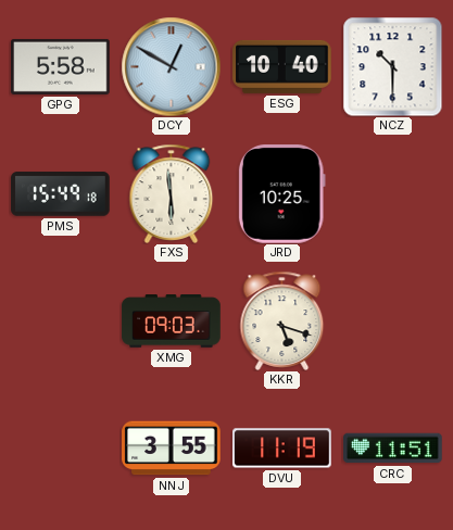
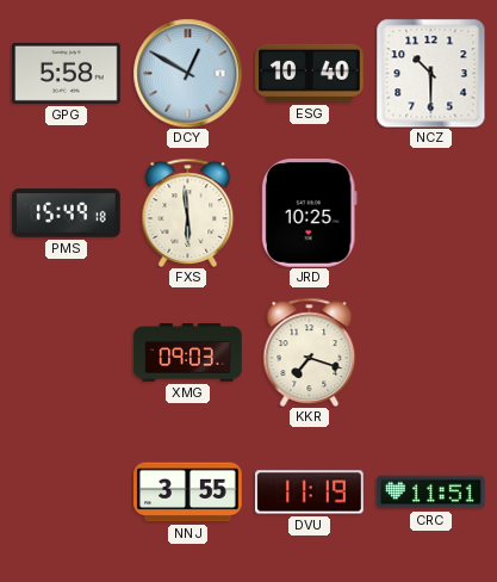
KKR: 5:18 -> 7:18
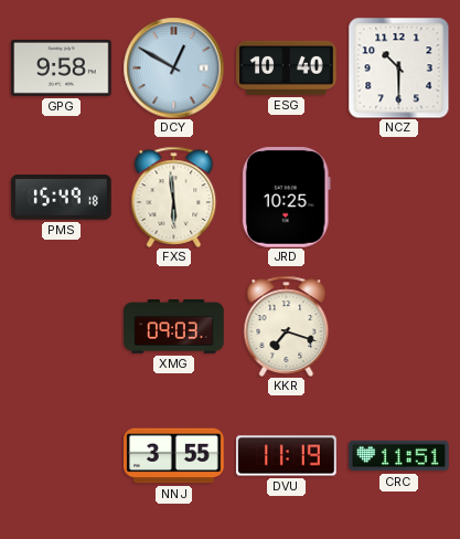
GPG: 5:58 -> 9:58
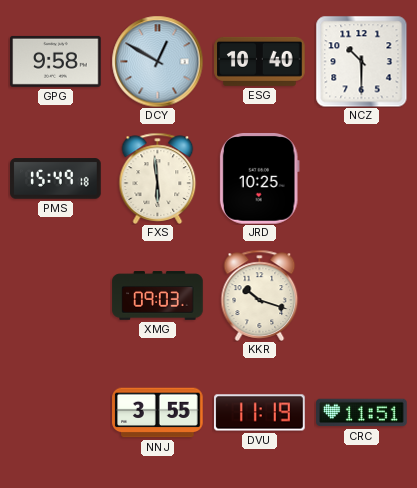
KKR: 7:18 -> 10:18
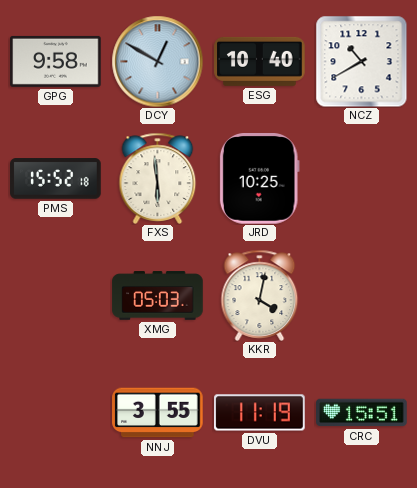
NCZ: 10:30 -> 10:40
PMS: 15:49 -> 15:52
XMG: 09:03 -> 05:03
KKR: 10:18 -> 4:02
CRC: 11:51 -> 15:51
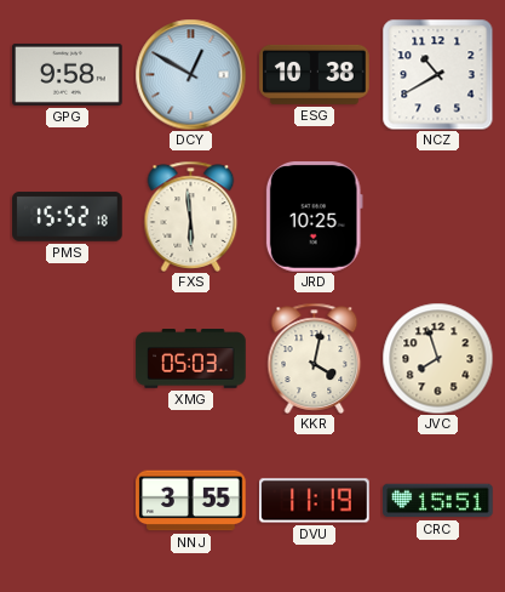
ESG: 10:40 -> 10:38
JVC: none -> 7:57
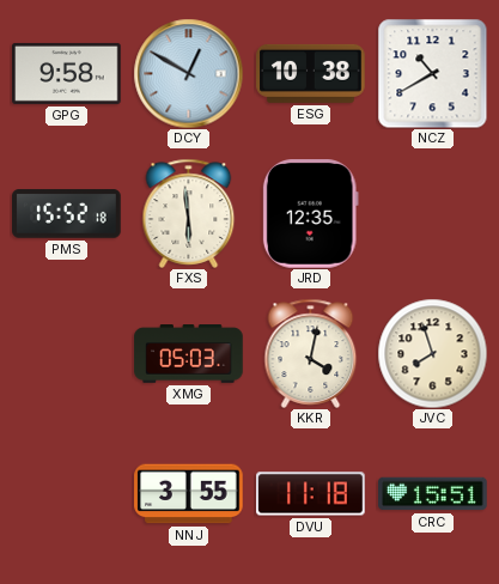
JRD: 10:25 -> 12:35
DVU: 11:19 -> 11:18
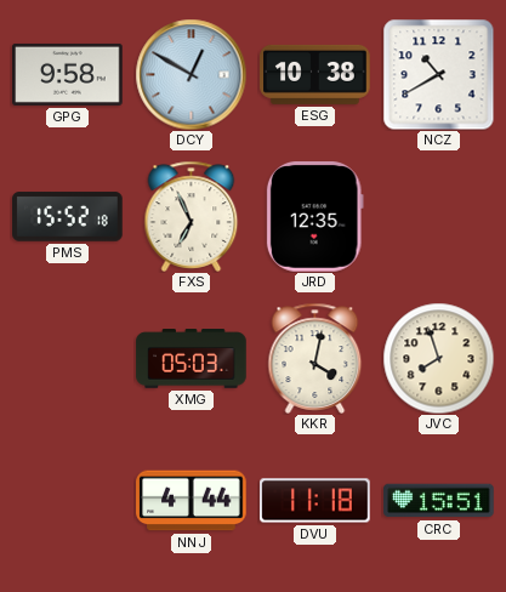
FXS: 5:59 -> 6:56
NNJ: 3:55 -> 4:44
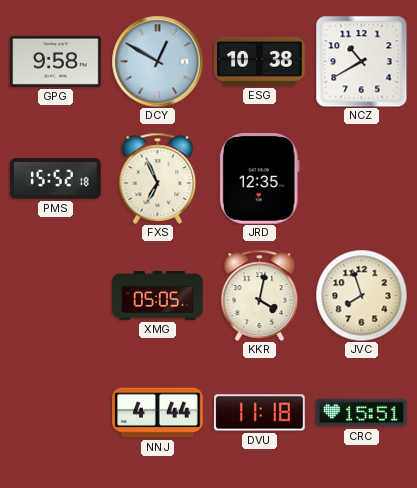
XMG: 05:03 -> 05:05
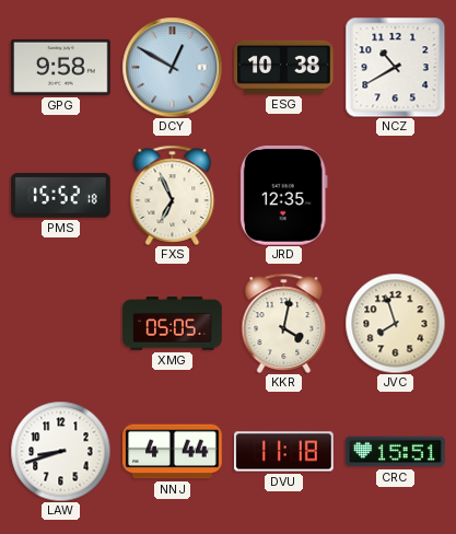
LAW: none -> 8:42
